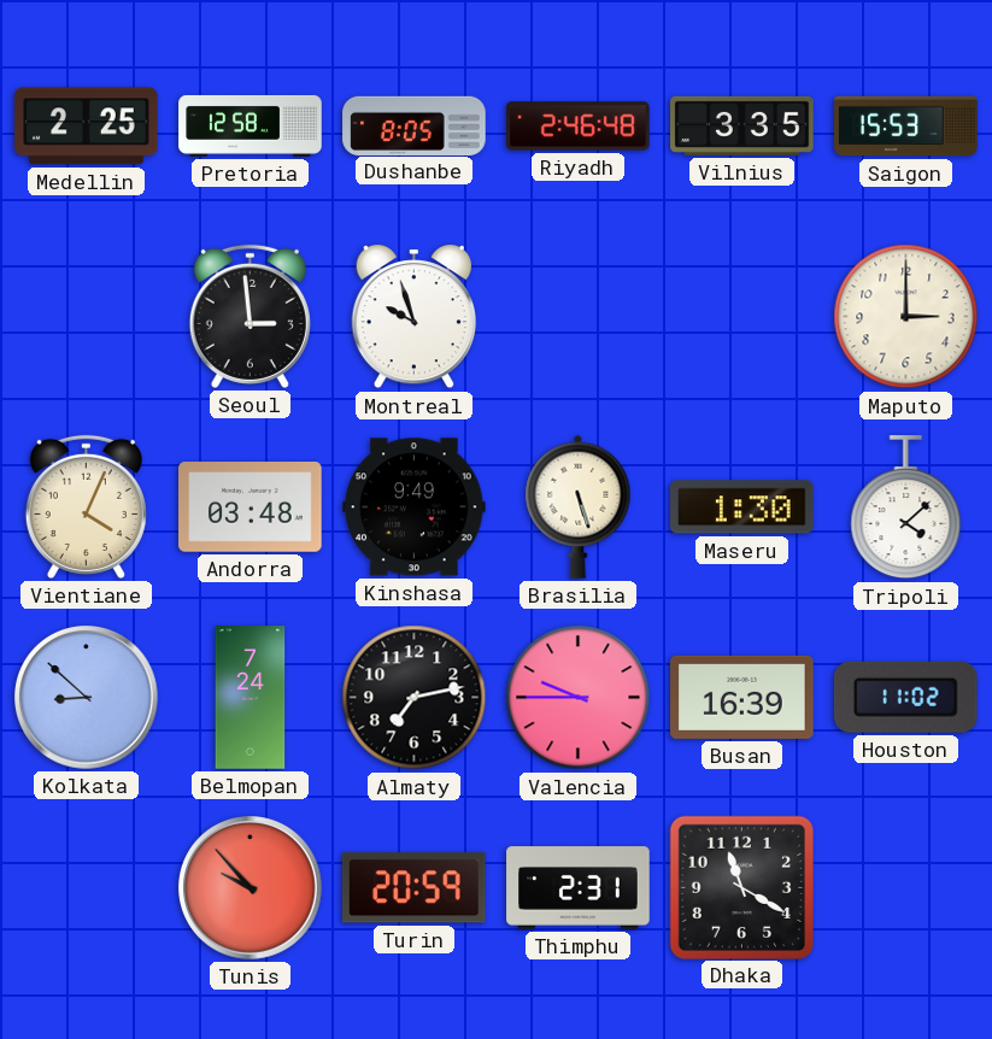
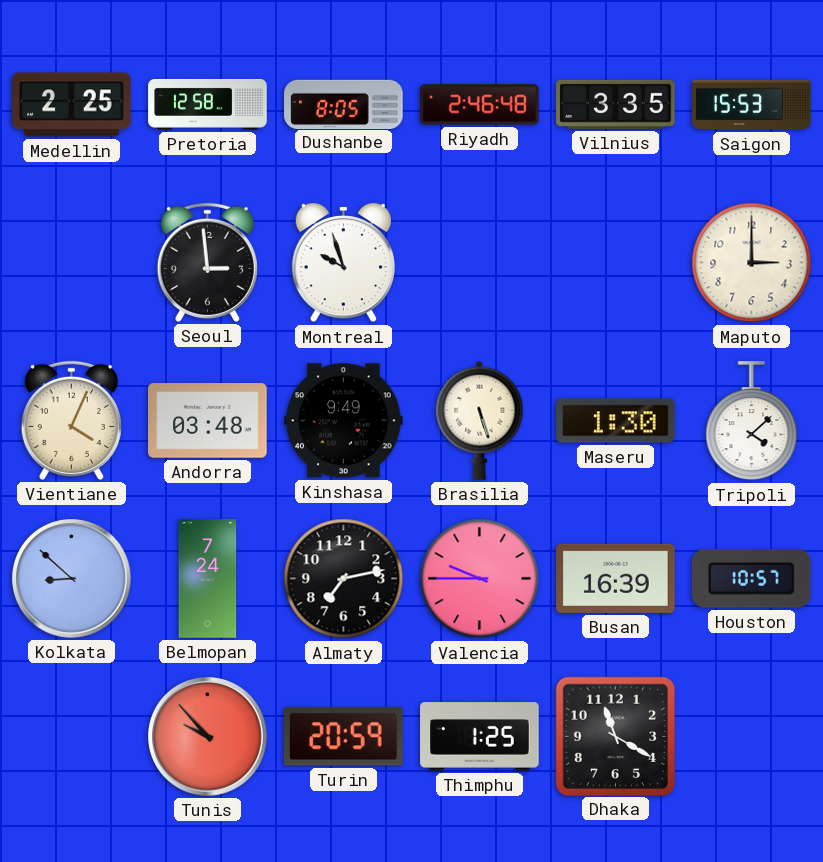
Houston: 11:02 -> 10:57
Thimphu: 2:31 -> 1:25
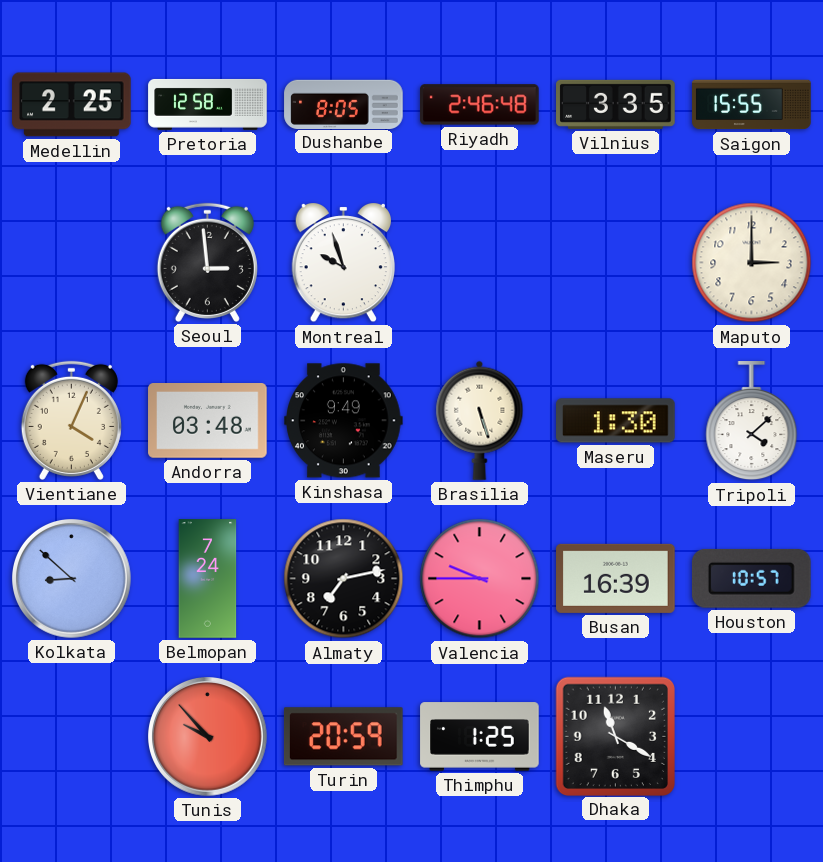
Saigon: 15:53 -> 15:55
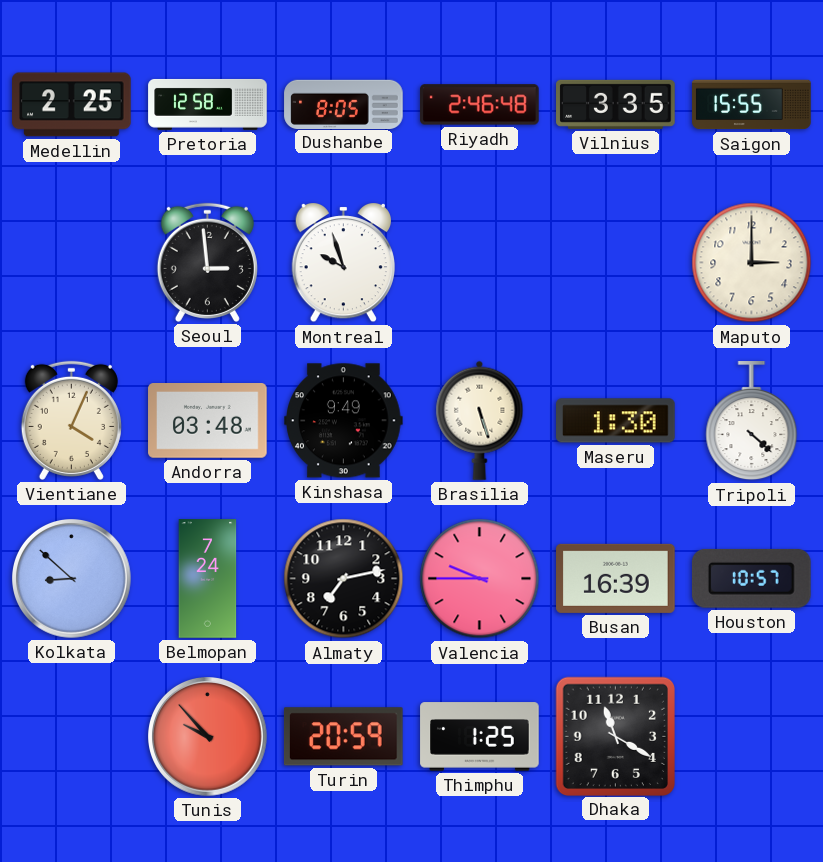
Tripoli: 4:08 -> 4:22
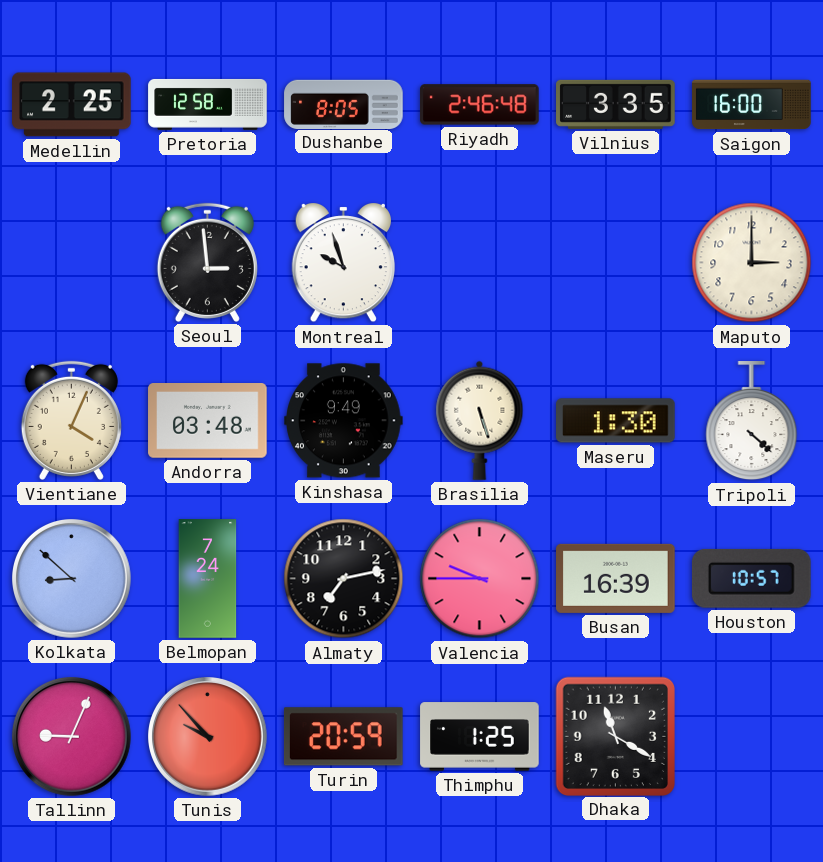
Saigon: 15:55 -> 16:00
Tallinn: none -> 9:04
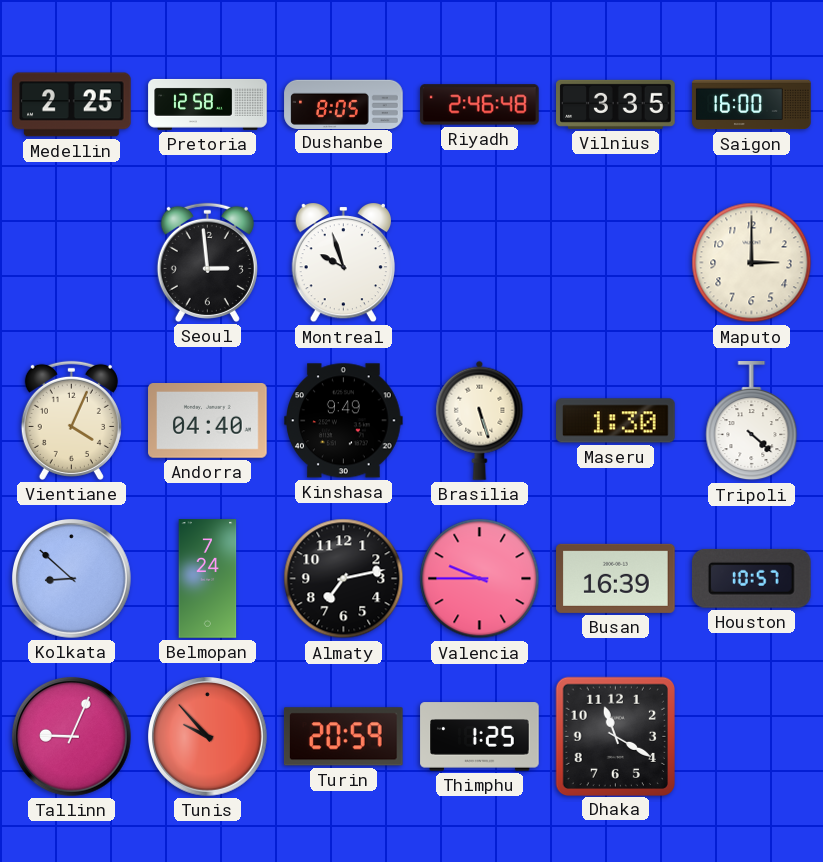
Andorra: 03:48 -> 04:40
